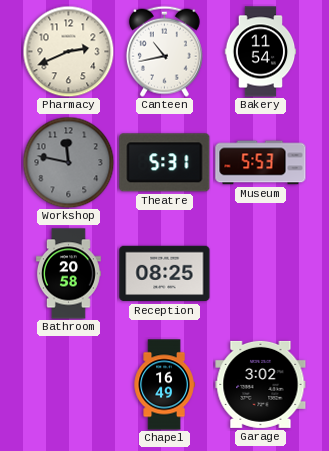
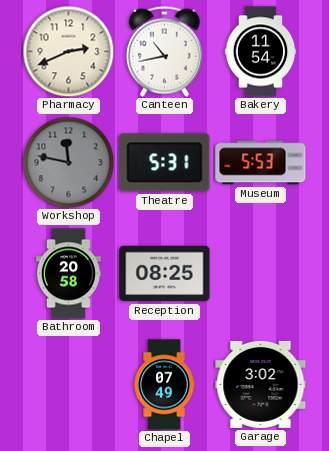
Chapel: 16:49 -> 07:49
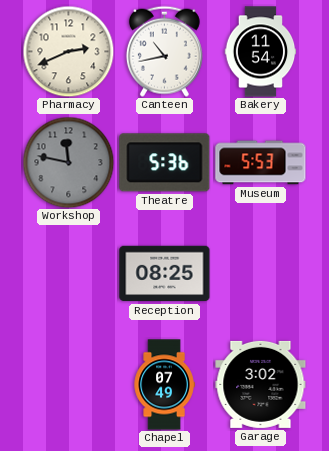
Theatre: 5:31 -> 5:36
Bathroom: 20:58 -> none
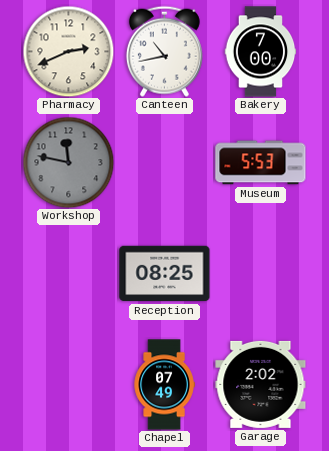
Bakery: 11:54 -> 7:00
Theatre: 5:36 -> none
Garage: 3:02 -> 2:02
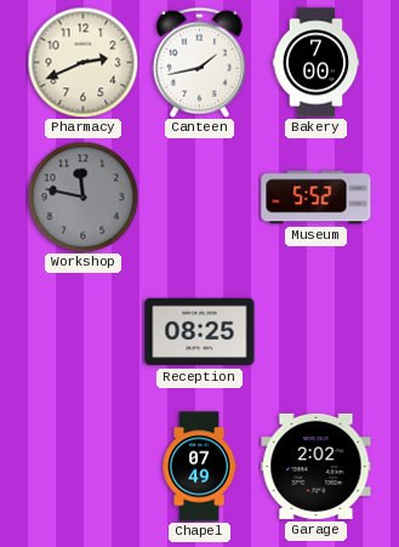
Canteen: 10:43 -> 1:43
Museum: 5:53 -> 5:52
